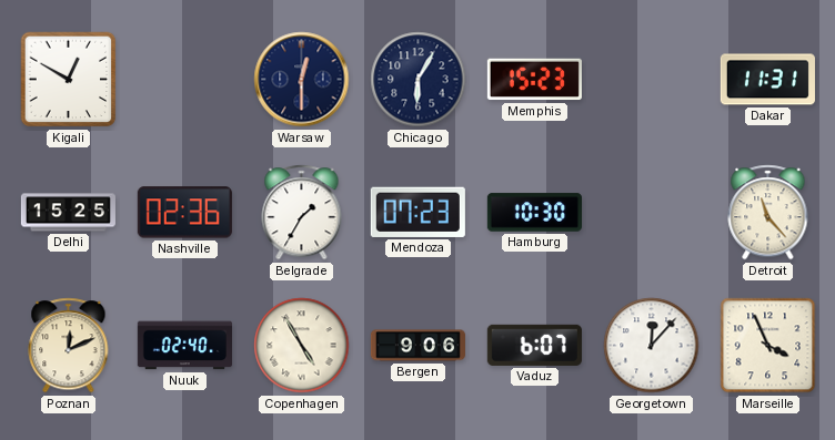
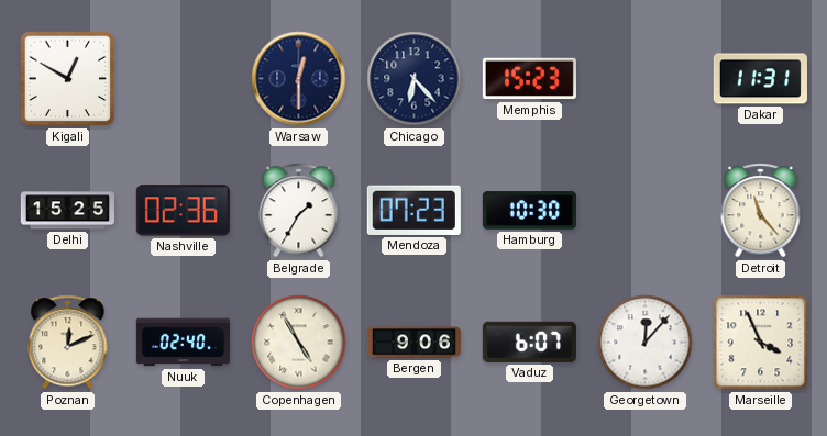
Chicago: 6:05 -> 6:23
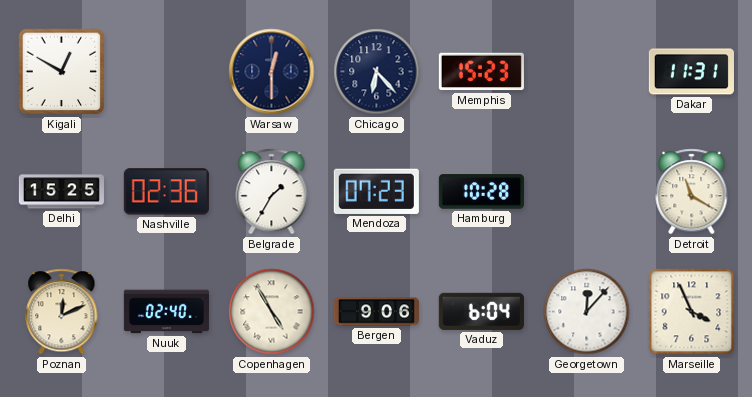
Hamburg: 10:30 -> 10:28
Detroit: 11:23 -> 11:20
Vaduz: 6:07 -> 6:04
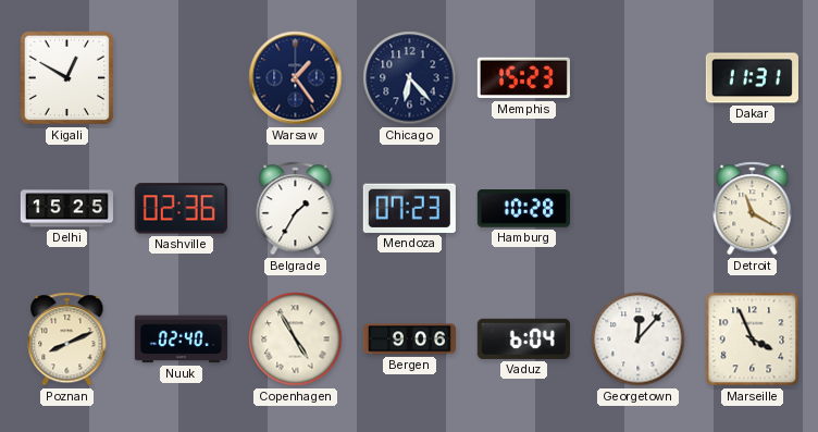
Warsaw: 12:30 -> 1:24
Poznan: 12:11 -> 8:11
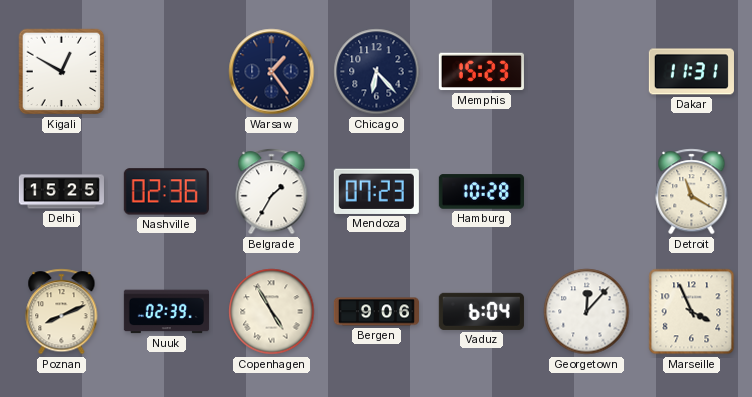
Nuuk: 02:40 -> 02:39
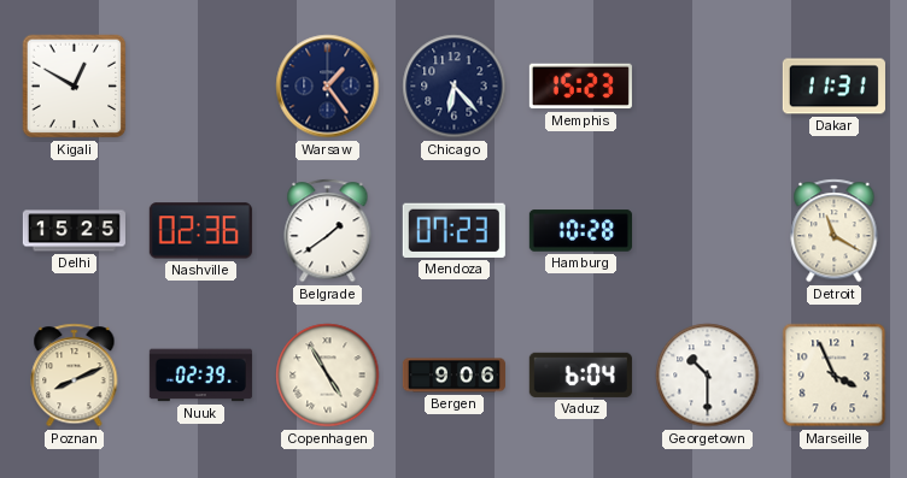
Belgrade: 1:35 -> 1:39
Georgetown: 12:07 -> 10:30
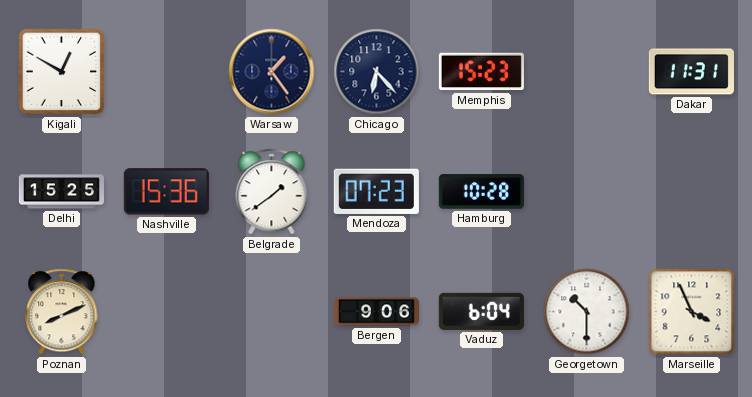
Nashville: 02:36 -> 15:36
Detroit: 11:20 -> none
Nuuk: 02:39 -> none
Copenhagen: 4:55 -> none
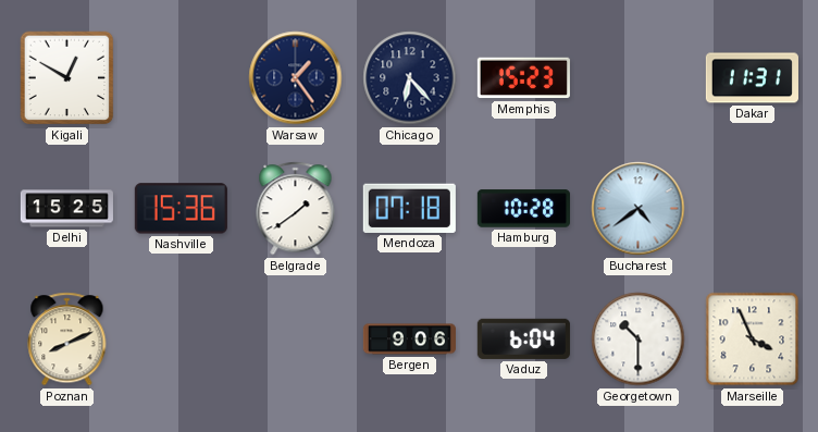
Mendoza: 07:23 -> 07:18
Bucharest: none -> 4:39
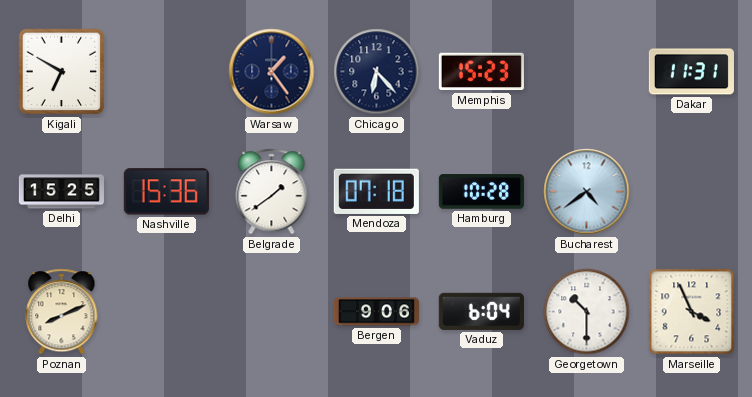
Kigali: 12:50 -> 6:50
